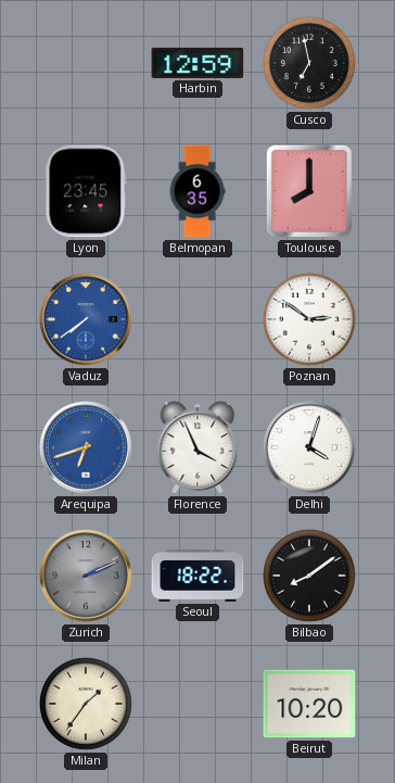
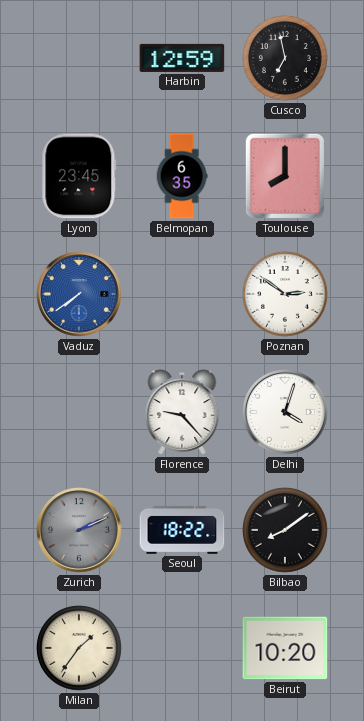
Arequipa: 6:42 -> none
Florence: 3:56 -> 9:23
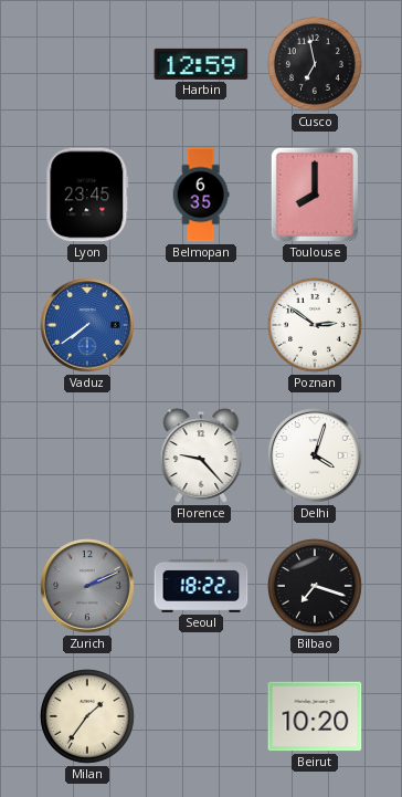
Bilbao: 8:09 -> 7:18
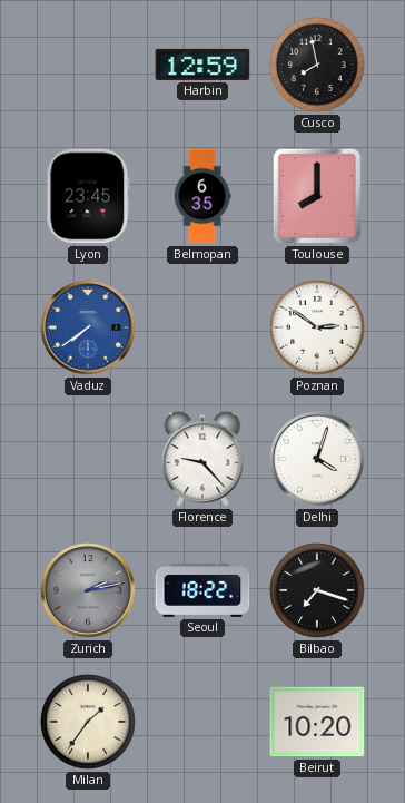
Cusco: 6:58 -> 7:58
Zurich: 2:11 -> 2:13
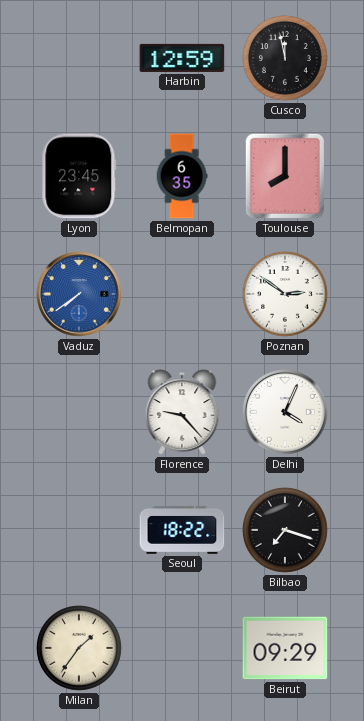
Cusco: 7:58 -> 11:58
Delhi: 4:03 -> 4:04
Zurich: 2:13 -> none
Beirut: 10:20 -> 09:29
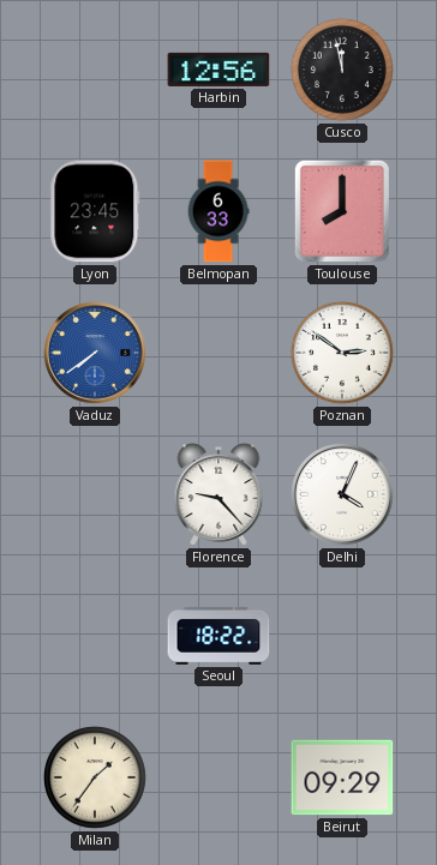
Harbin: 12:59 -> 12:56
Belmopan: 6:35 -> 6:33
Bilbao: 7:18 -> none
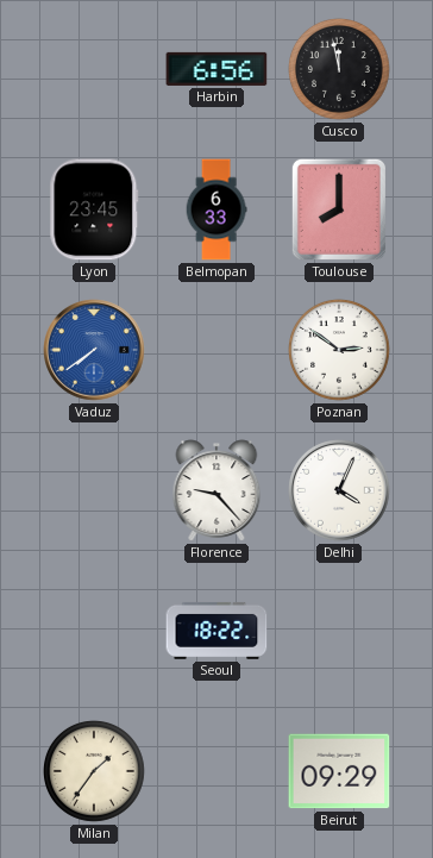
Harbin: 12:56 -> 6:56
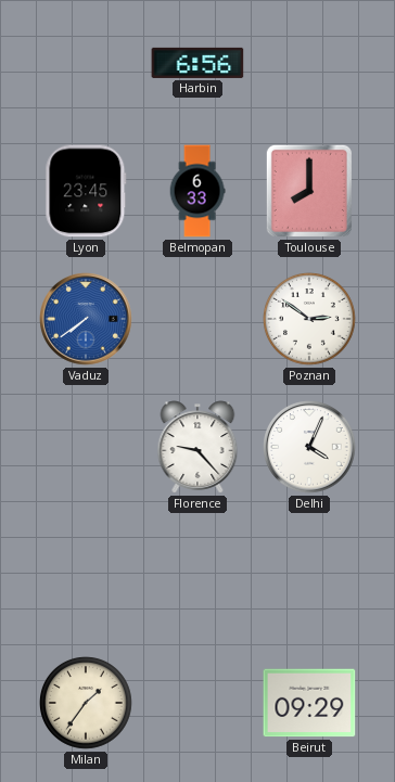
Cusco: 11:58 -> none
Seoul: 18:22 -> none
